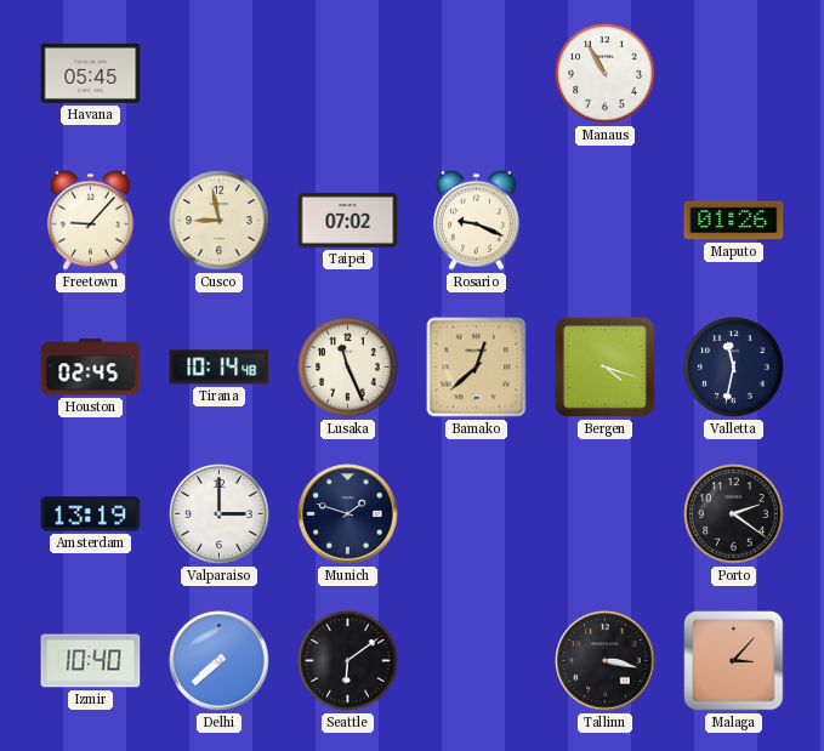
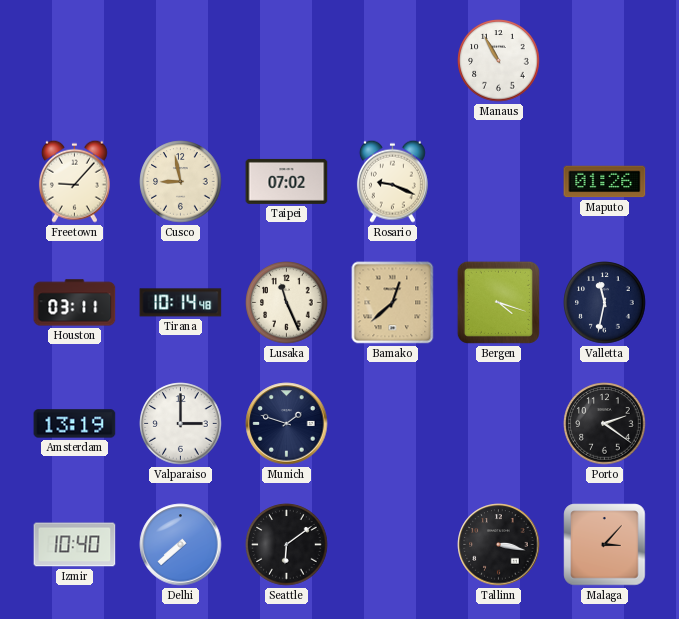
Havana: 05:45 -> none
Houston: 02:45 -> 03:11
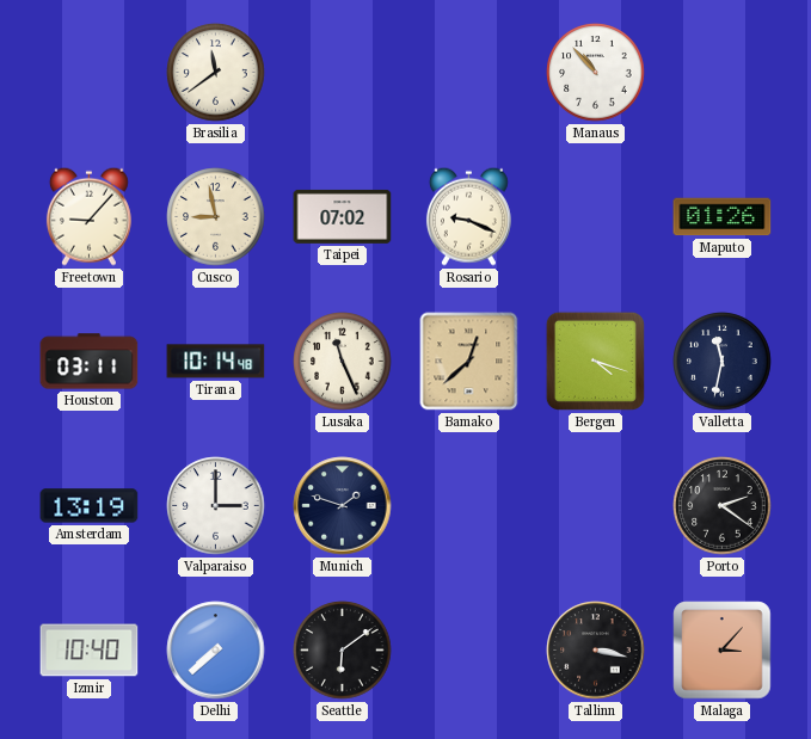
Brasilia: none -> 11:39
Manaus: 10:55 -> 10:53
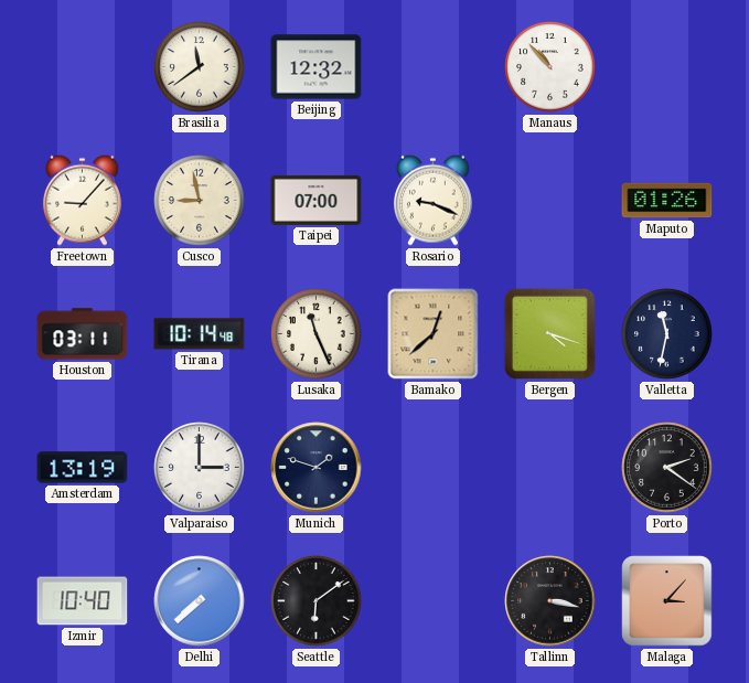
Beijing: none -> 12:32
Taipei: 07:02 -> 07:00
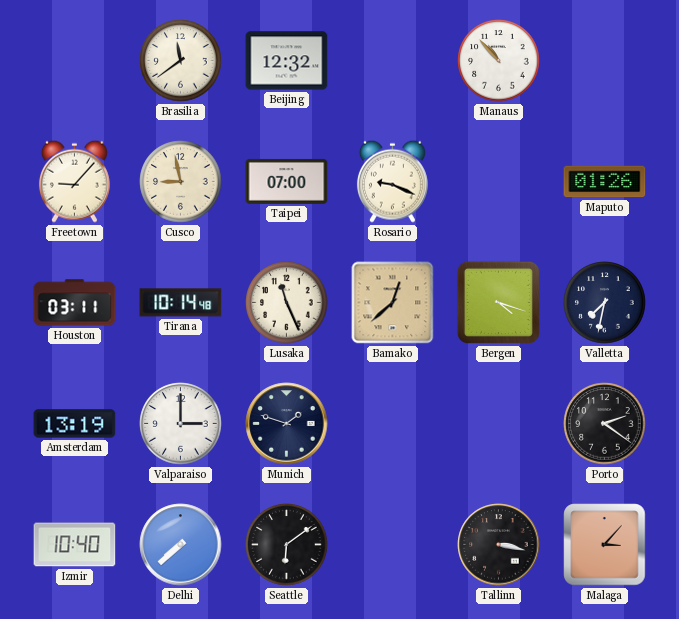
Valletta: 11:32 -> 7:32
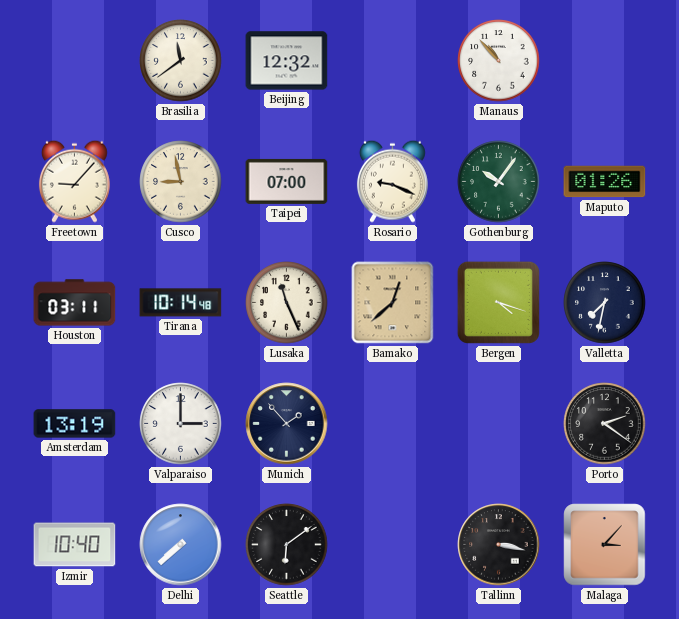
Gothenburg: none -> 10:06
Munich: 1:48 -> 1:53
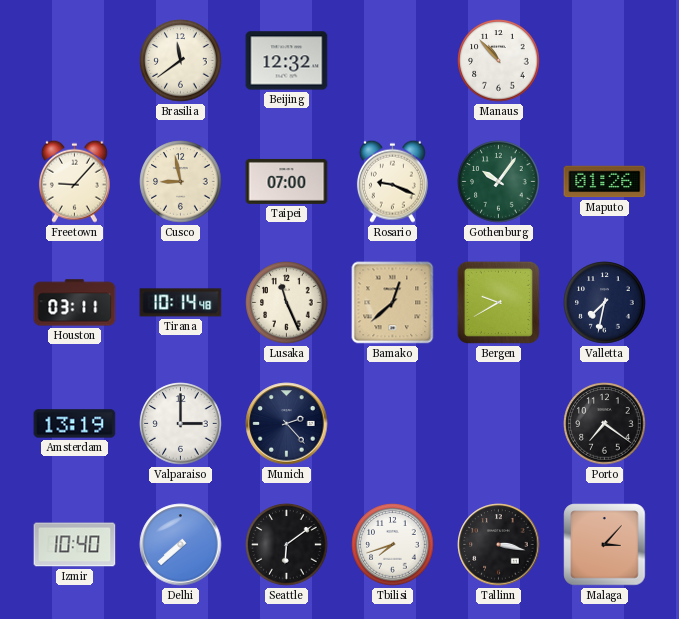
Bergen: 4:18 -> 9:40
Munich: 1:53 -> 2:23
Porto: 2:21 -> 7:21
Tbilisi: none -> 7:42
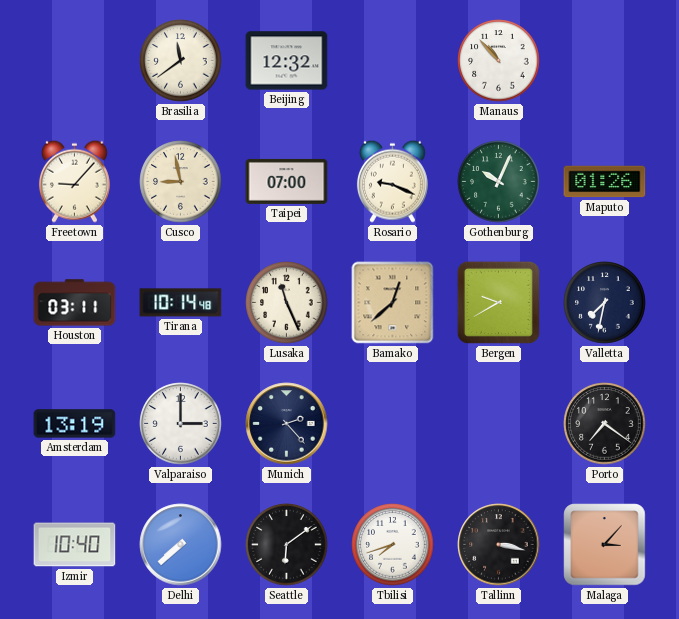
Gothenburg: 10:06 -> 10:04
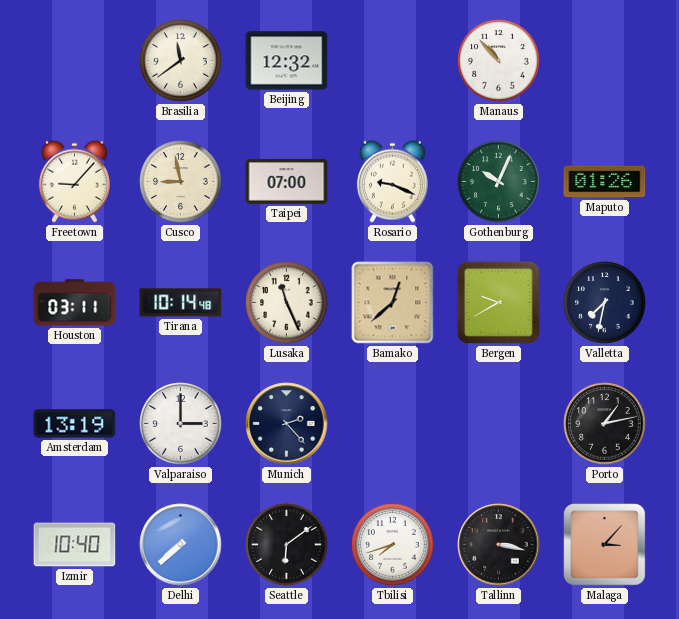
Porto: 7:21 -> 1:13
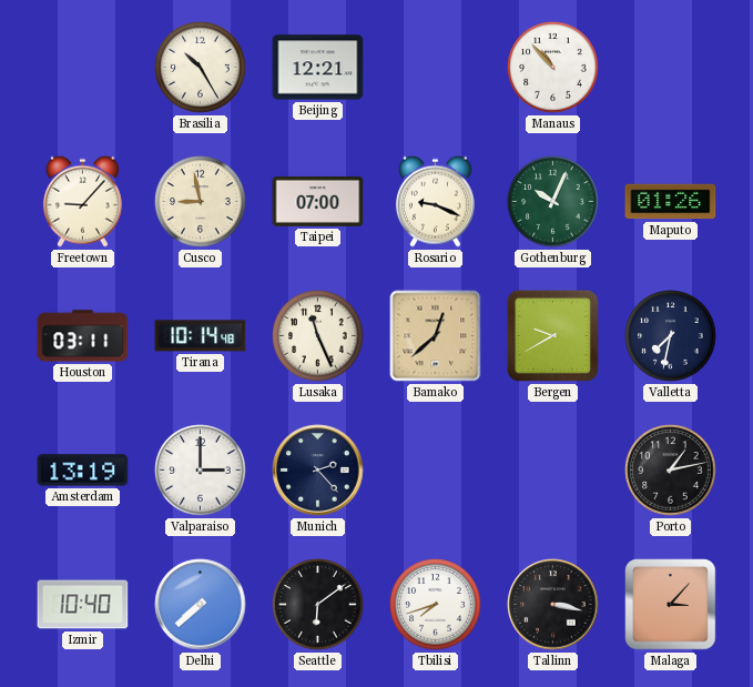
Brasilia: 11:39 -> 10:25
Beijing: 12:32 -> 12:21
